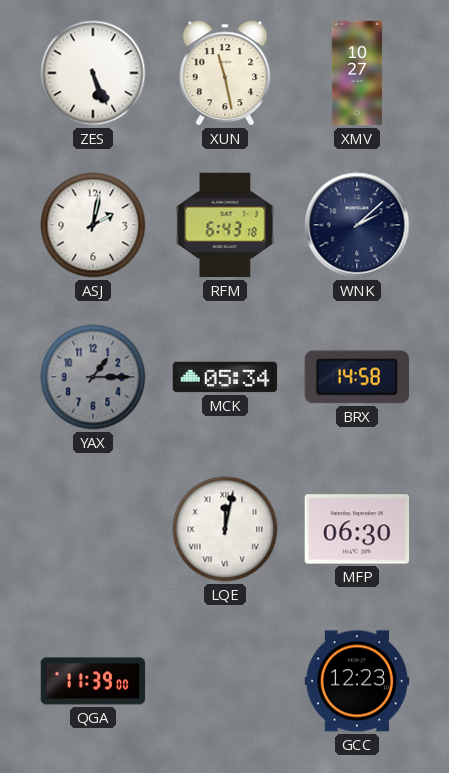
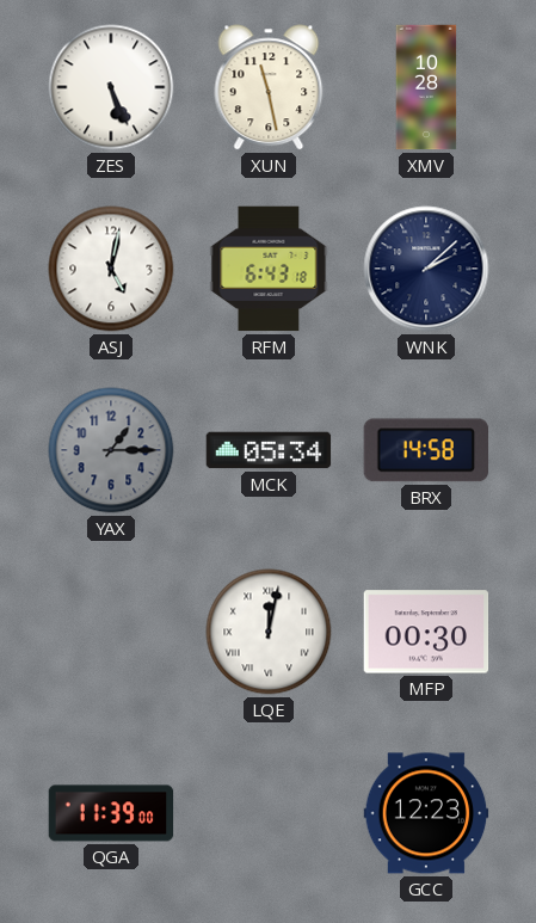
XMV: 10:27 -> 10:28
ASJ: 2:02 -> 5:02
MFP: 06:30 -> 00:30
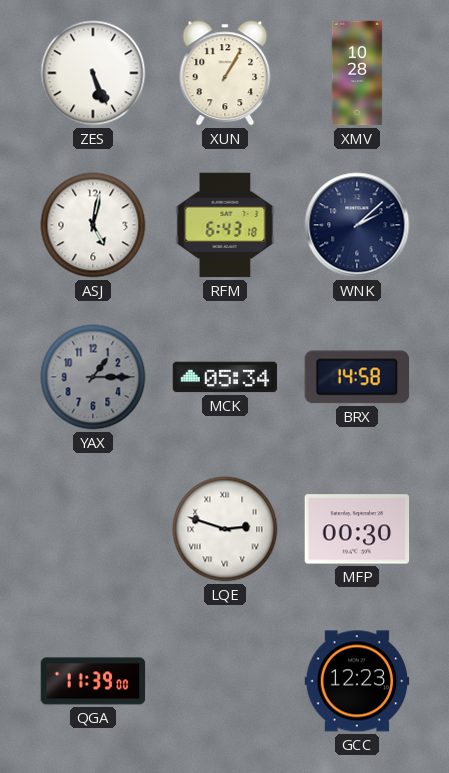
XUN: 11:28 -> 1:05
LQE: 12:02 -> 2:48
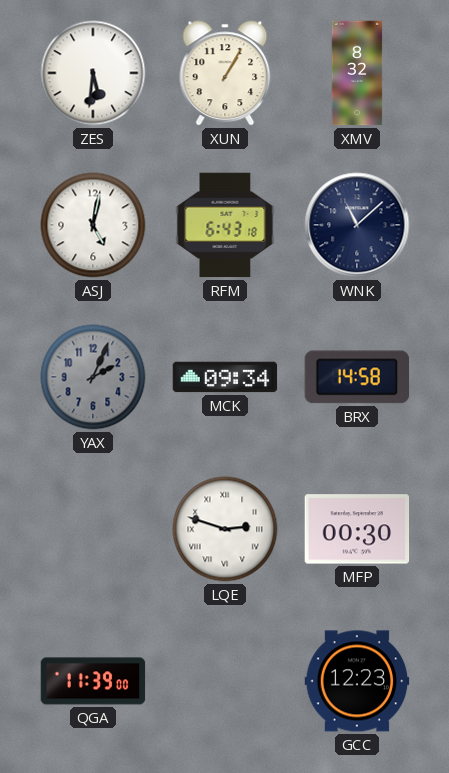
ZES: 5:26 -> 5:31
XMV: 10:28 -> 8:32
WNK: 2:08 -> 11:08
YAX: 1:15 -> 2:04
MCK: 05:34 -> 09:34
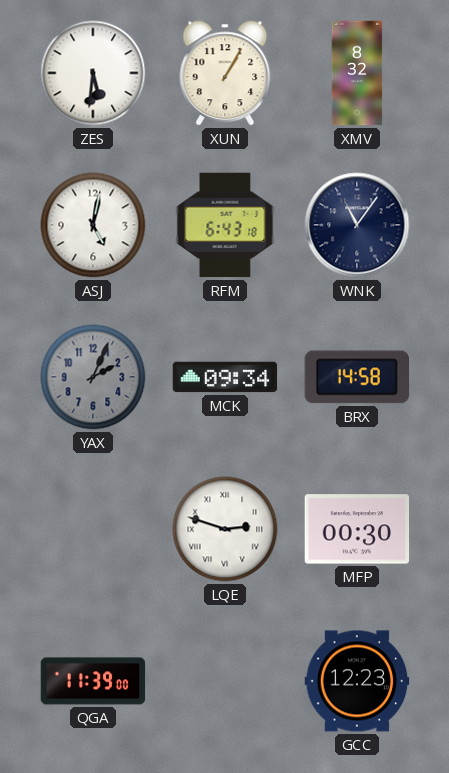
WNK: 11:08 -> 11:06
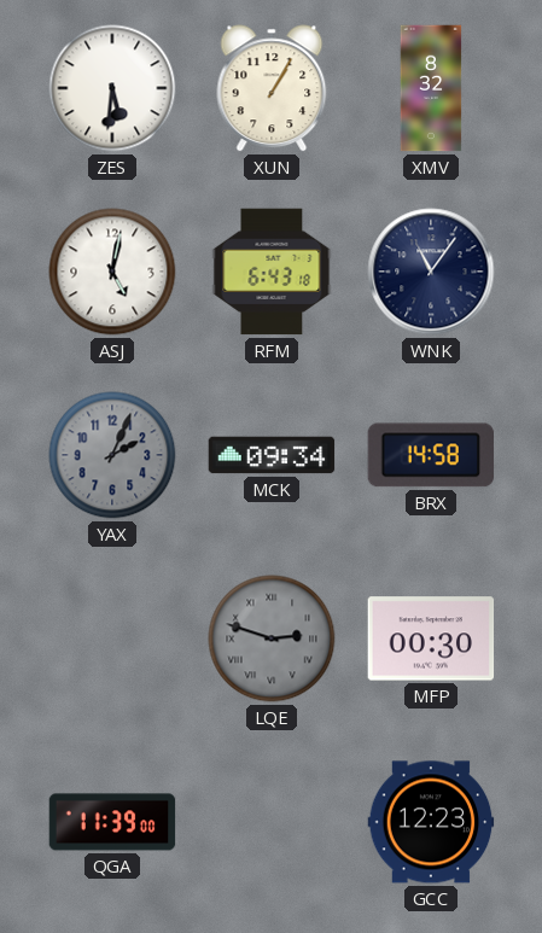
LQE dial: white -> grey
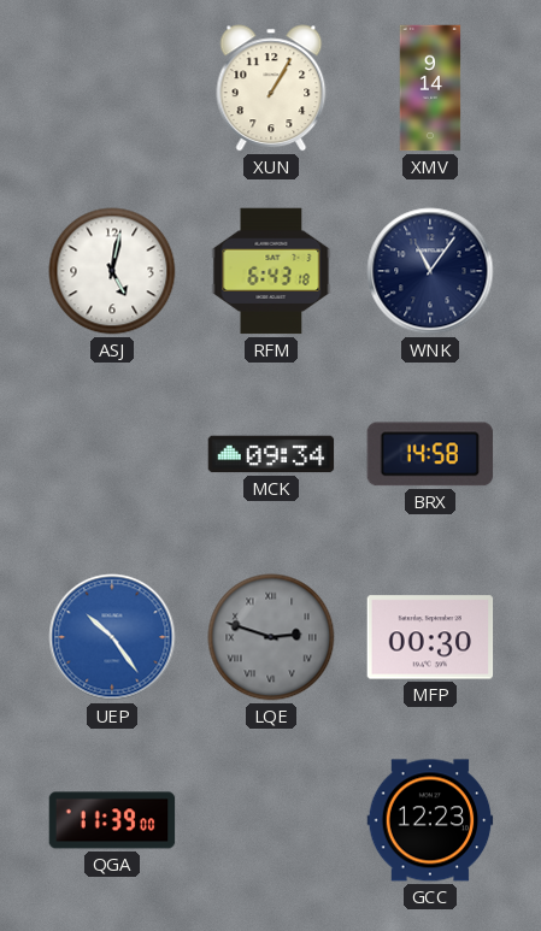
ZES: 5:31 -> none
XMV: 8:32 -> 9:14
YAX: 2:04 -> none
UEP: none -> 10:24
